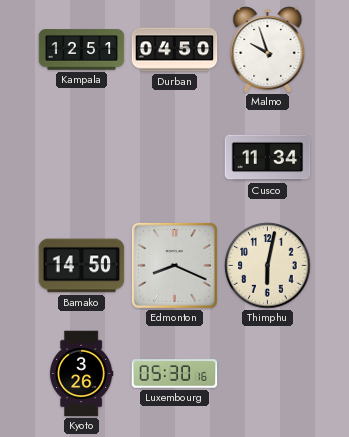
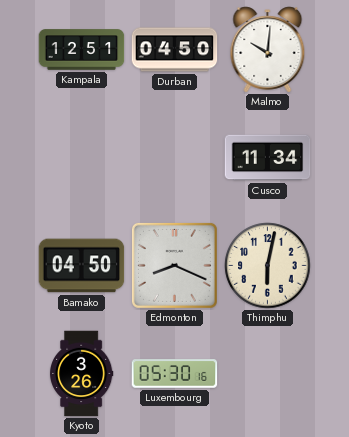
Malmo: 9:57 -> 10:01
Bamako: 14:50 -> 04:50
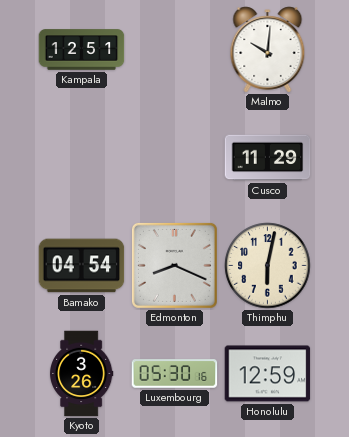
Durban: 04:50 -> none
Cusco: 11:34 -> 11:29
Bamako: 04:50 -> 04:54
Honolulu: none -> 12:59
